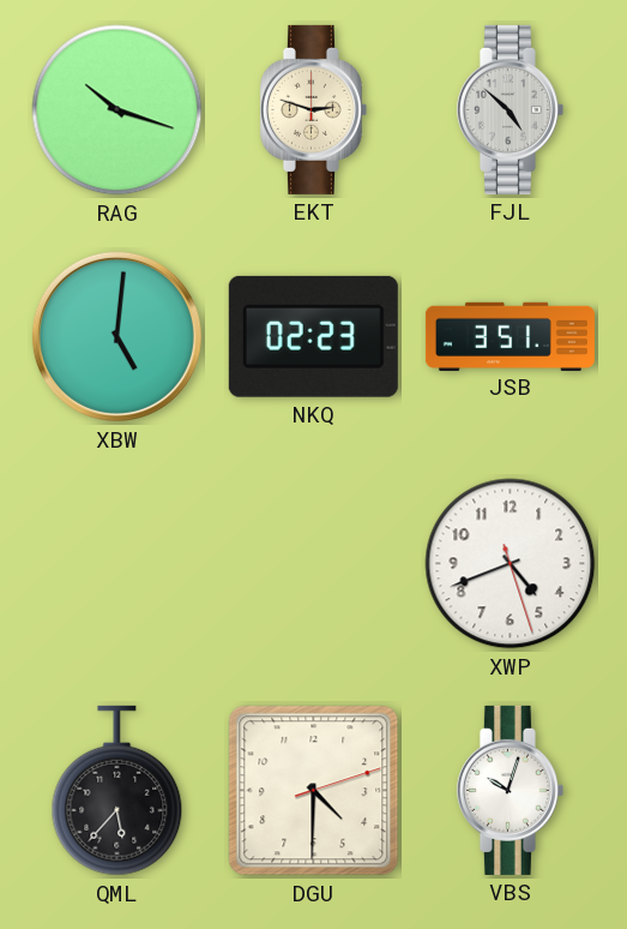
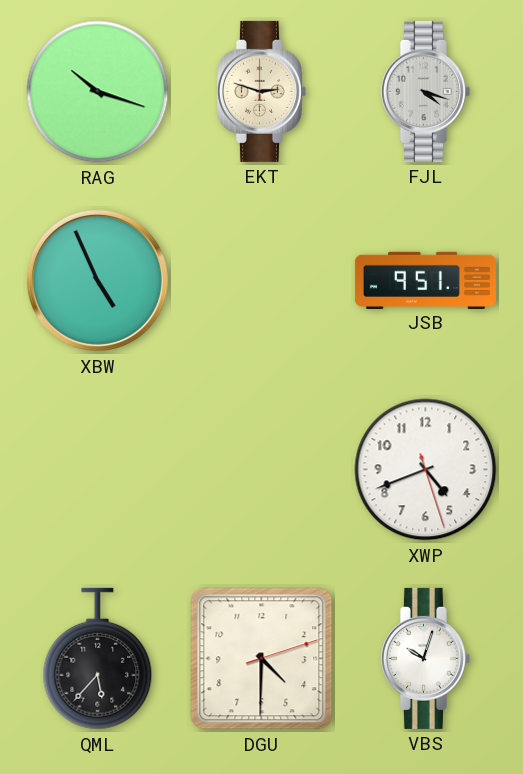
FJL: 4:52 -> 4:18
XBW: 5:01 -> 4:56
NKQ: 02:23 -> none
JSB: 3:51 -> 9:51
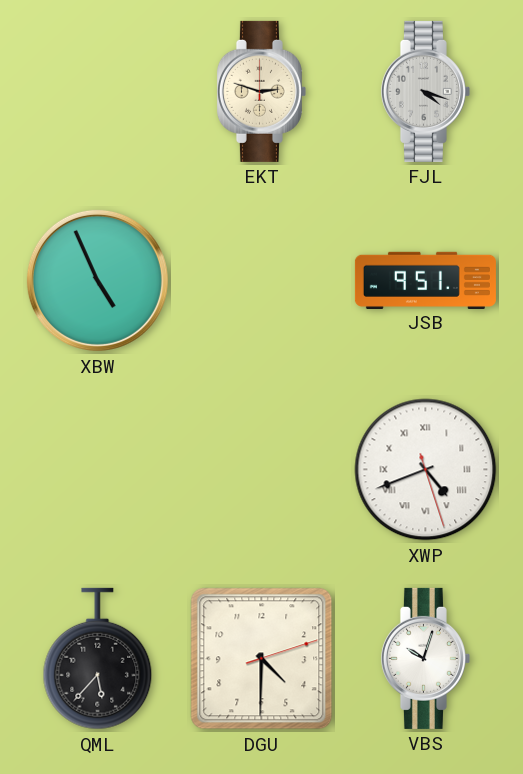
RAG: 10:18 -> none
XWP numerals: Arabic -> Roman
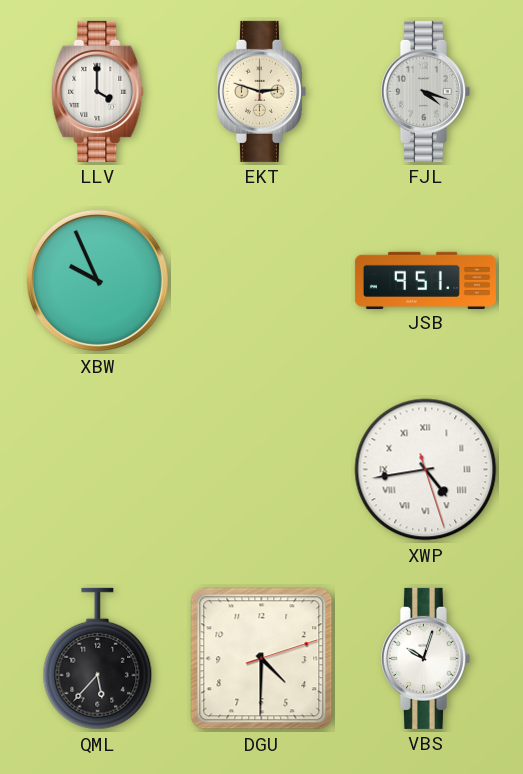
LLV: none -> 4:00
XBW: 4:56 -> 9:56
XWP: 4:41 -> 4:43
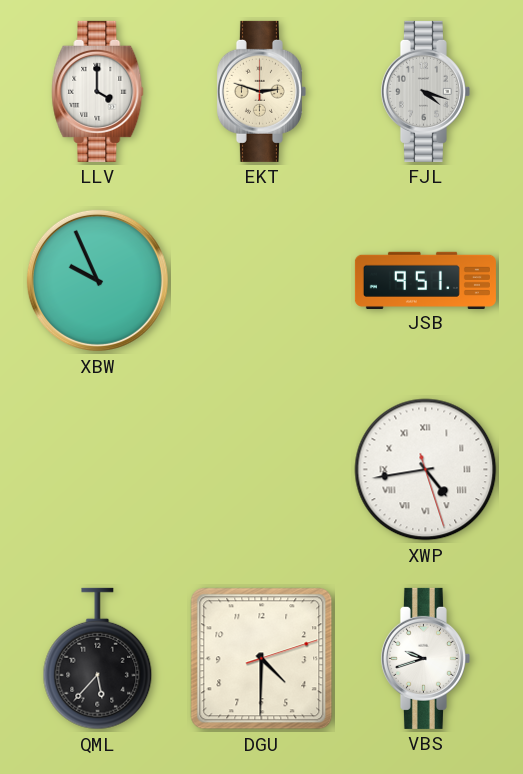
VBS: 10:03 -> 9:42
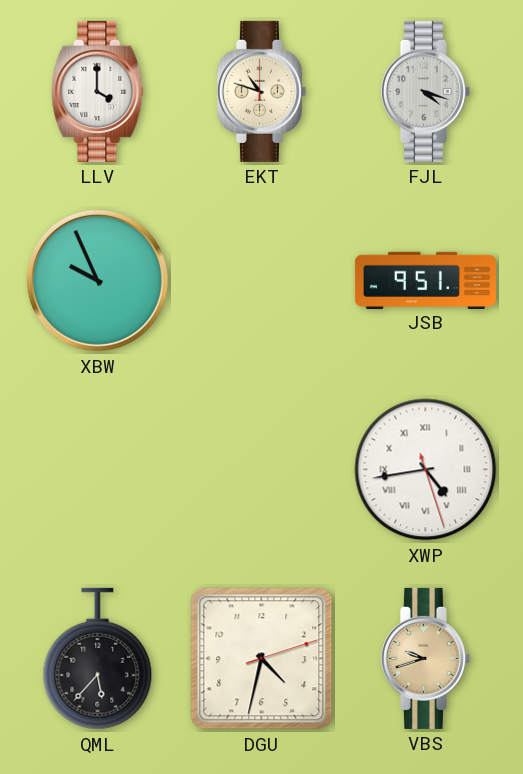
EKT: 2:48 -> 10:48
DGU: 4:30 -> 4:32
VBS dial: white -> champagne
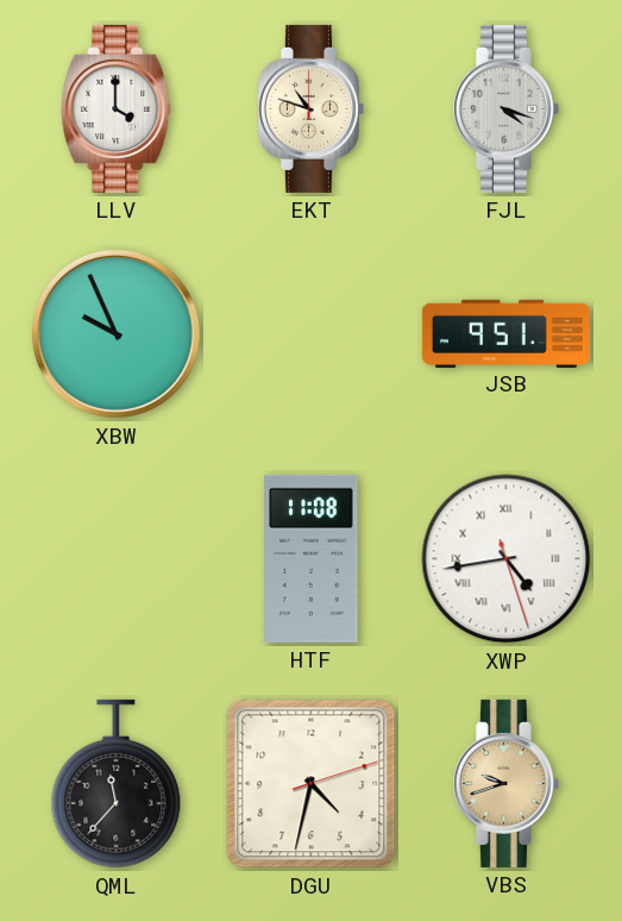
HTF: none -> 11:08
QML: 5:37 -> 11:37
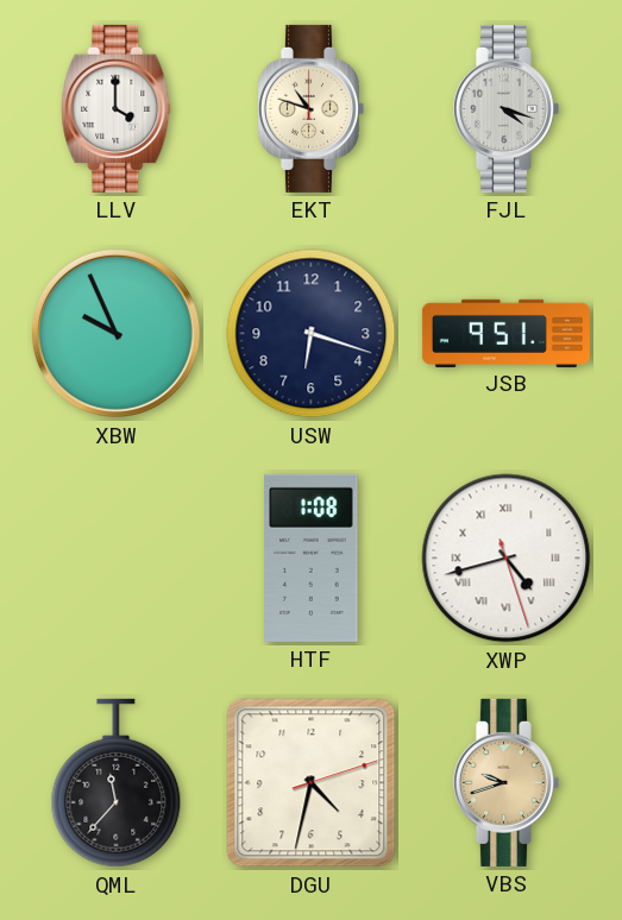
USW: none -> 6:18
HTF: 11:08 -> 1:08
XWP: 4:43 -> 4:42
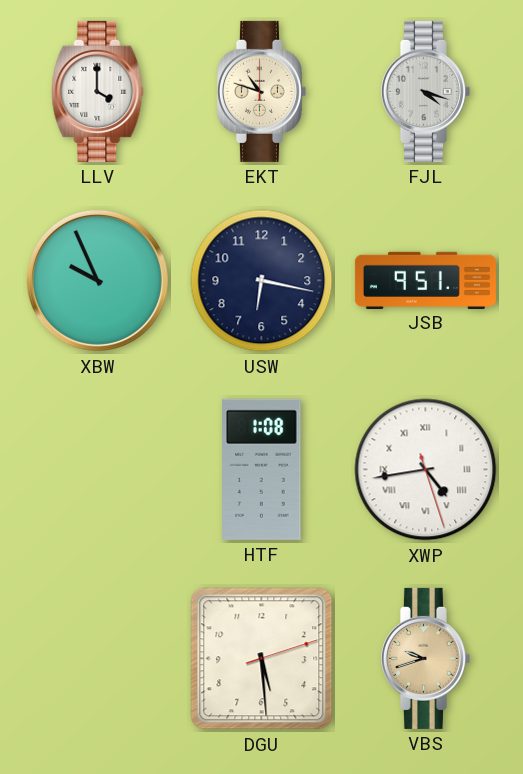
USW: 6:18 -> 6:17
XWP: 4:42 -> 4:43
QML: 11:37 -> none
DGU: 4:32 -> 5:29
